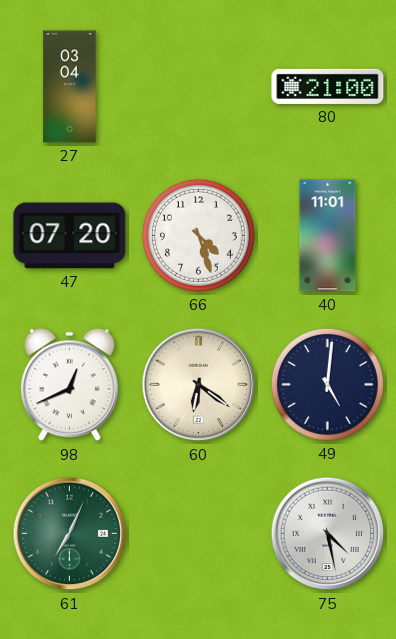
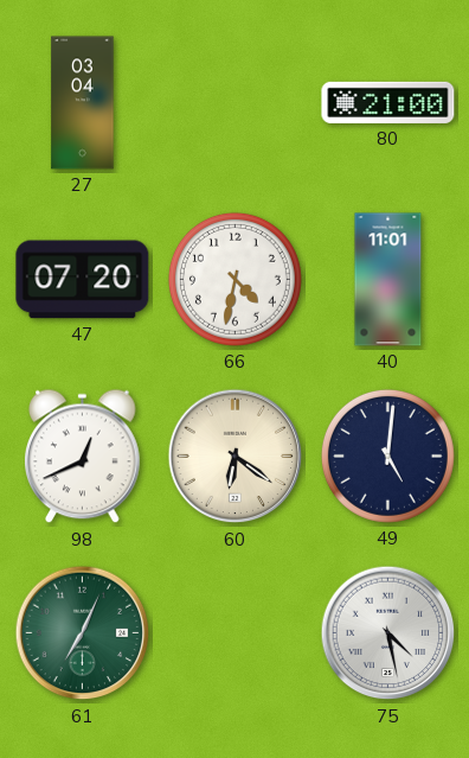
66: 4:27 -> 4:32
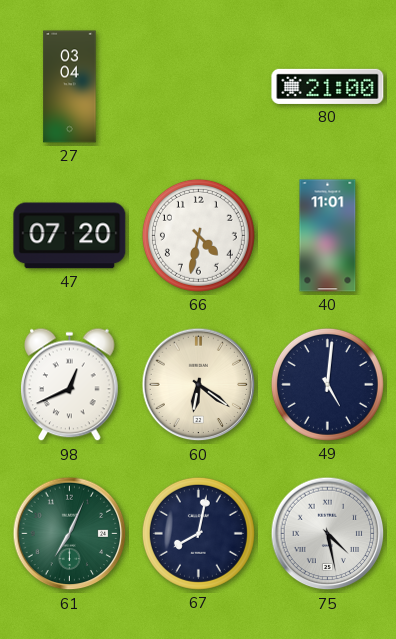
67: none -> 8:02
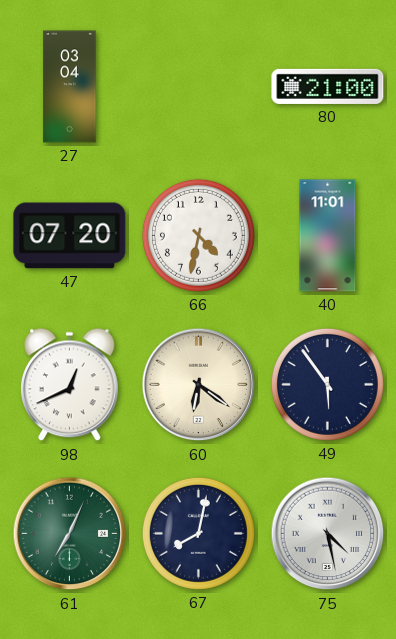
49: 5:01 -> 5:54
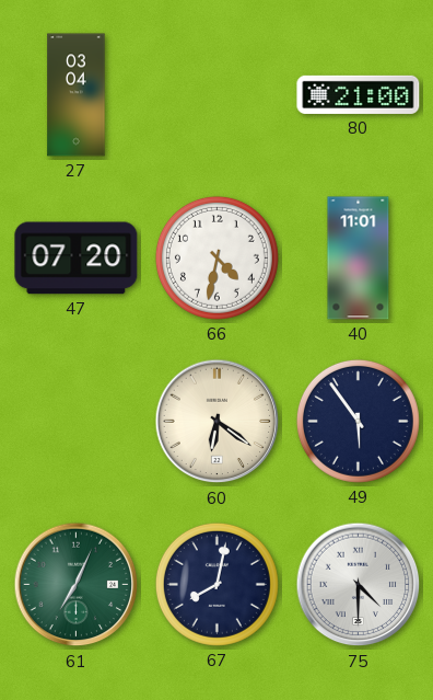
98: 12:41 -> none
75: 4:28 -> 4:30
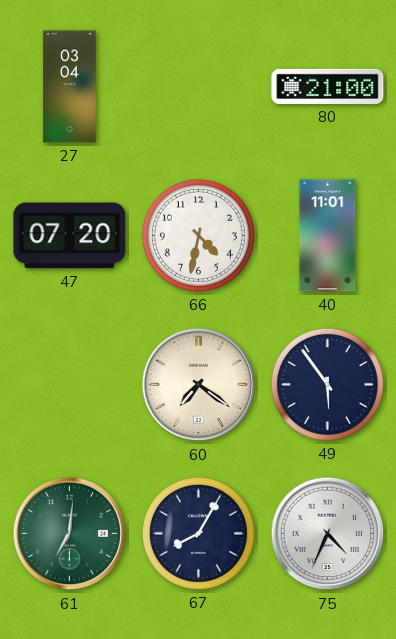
60: 6:21 -> 7:21
61: 7:04 -> 7:01
67: 8:02 -> 8:05
75: 4:30 -> 4:34
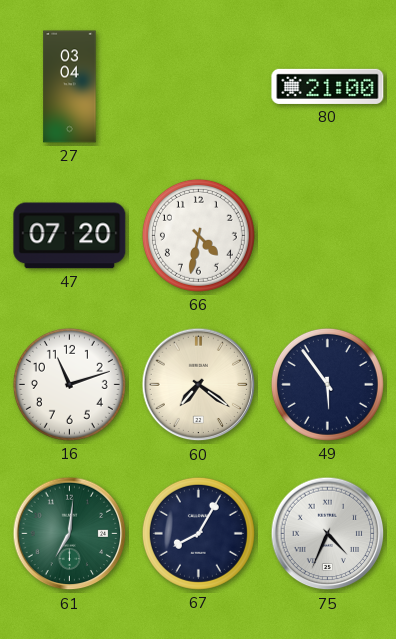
40: 11:01 -> none
16: none -> 11:12
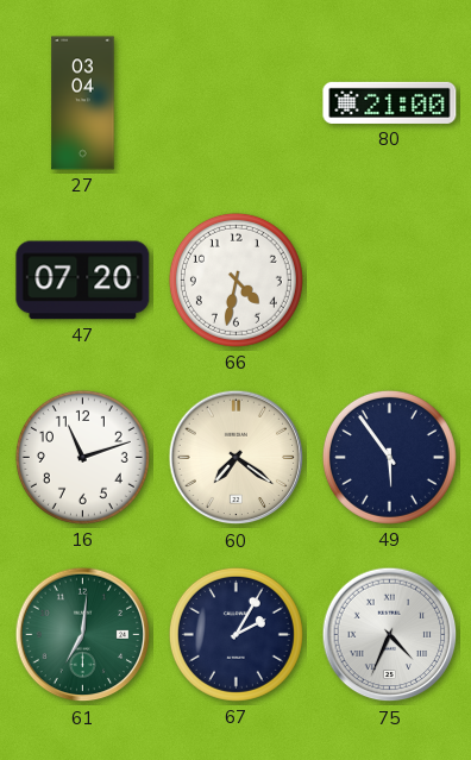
67: 8:05 -> 2:05
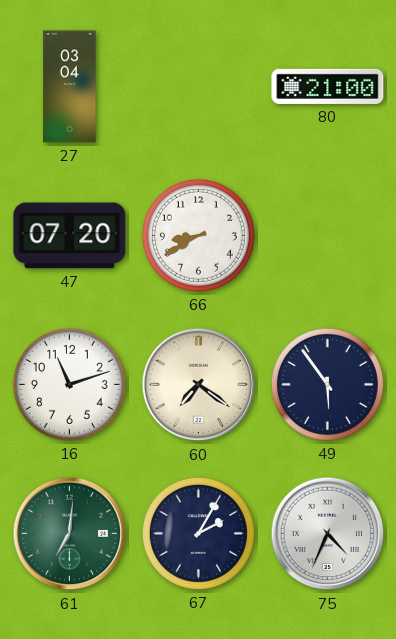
66: 4:32 -> 8:40
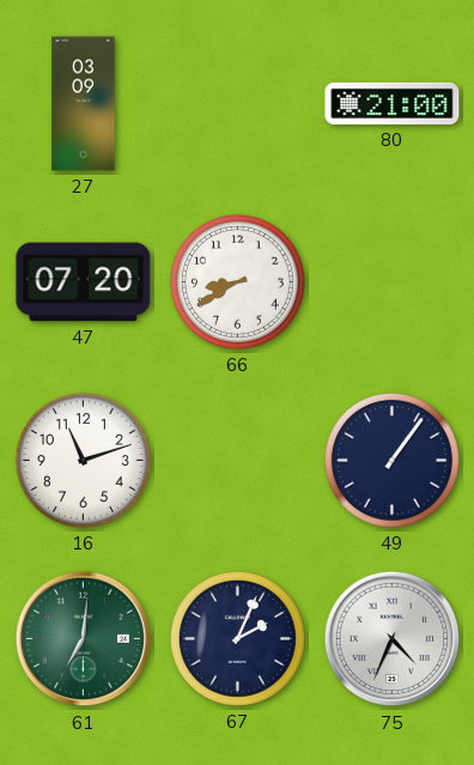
27: 03:04 -> 03:09
60: 7:21 -> none
49: 5:54 -> 1:06
67: 2:05 -> 2:04
